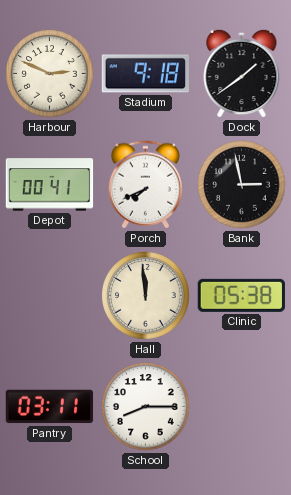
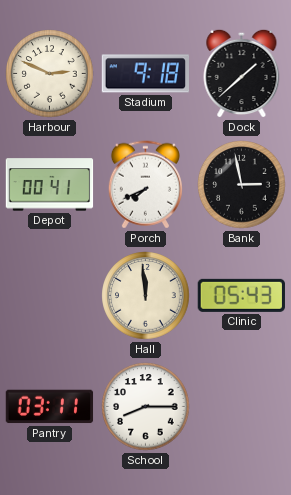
Dock: 1:39 -> 1:38
Clinic: 05:38 -> 05:43
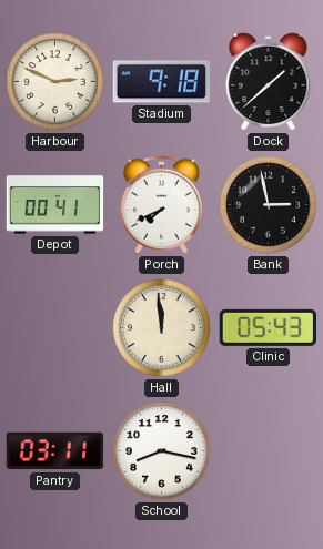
School: 8:15 -> 8:17
